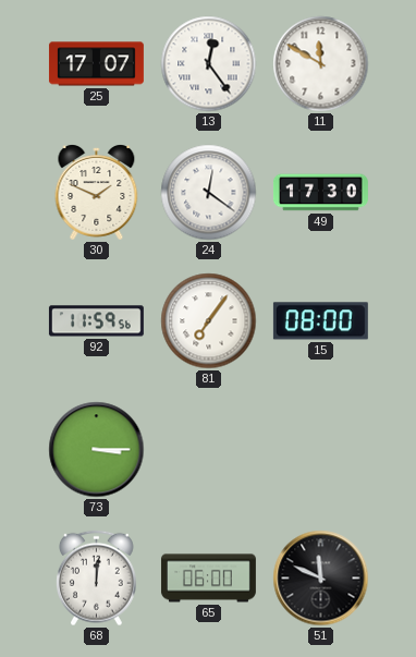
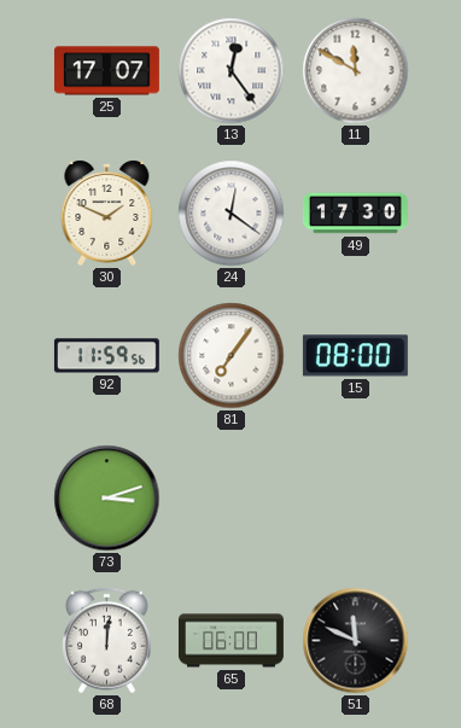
73: 3:15 -> 3:12
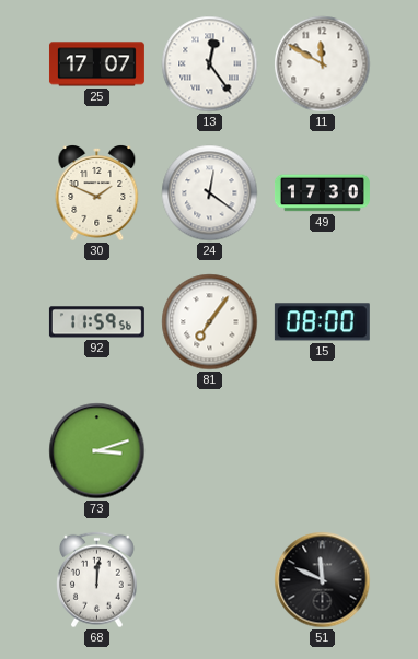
65: 06:00 -> none
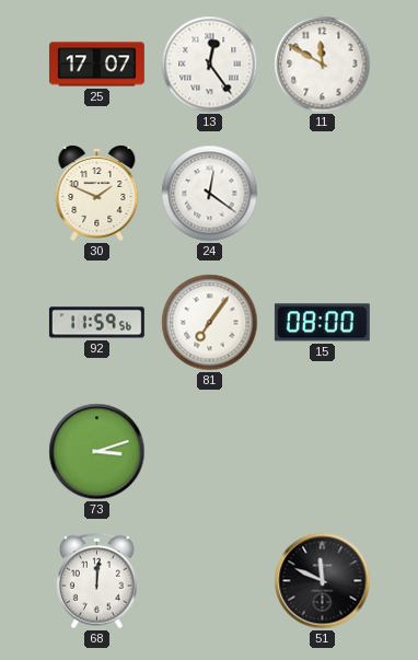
49: 17:30 -> none
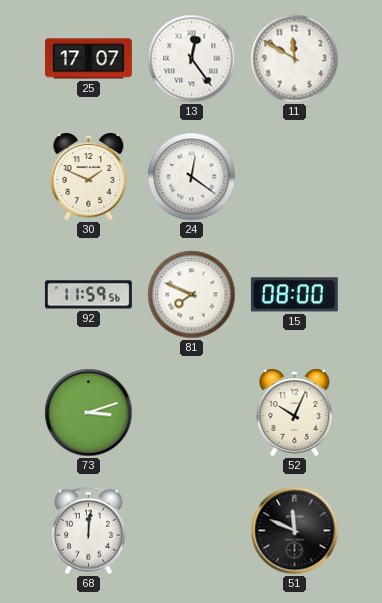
81: 7:06 -> 7:49
52: none -> 10:04
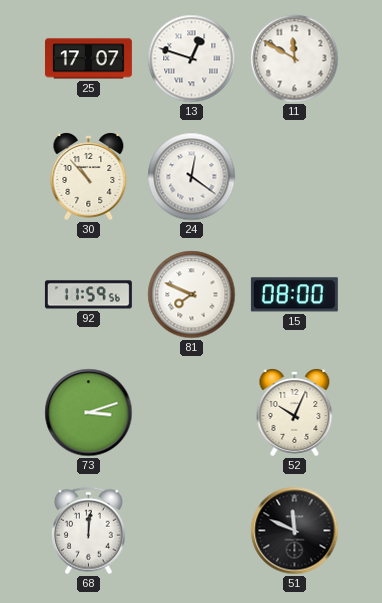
13: 12:24 -> 12:48
30: 1:49 -> 10:53
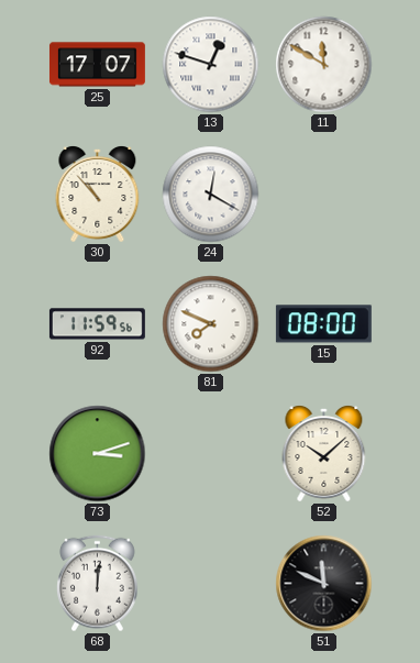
24: 12:21 -> 12:20
52: 10:04 -> 10:08
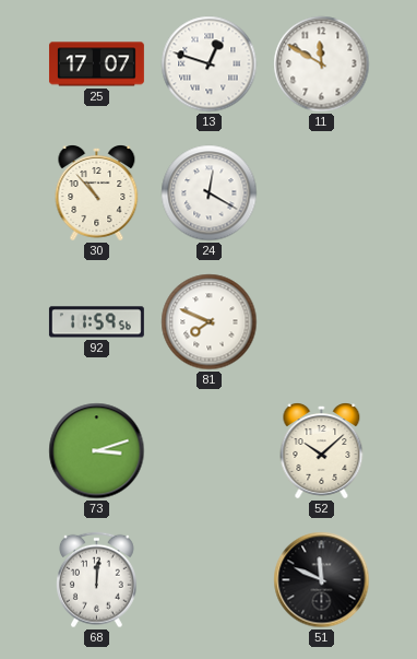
15: 08:00 -> none
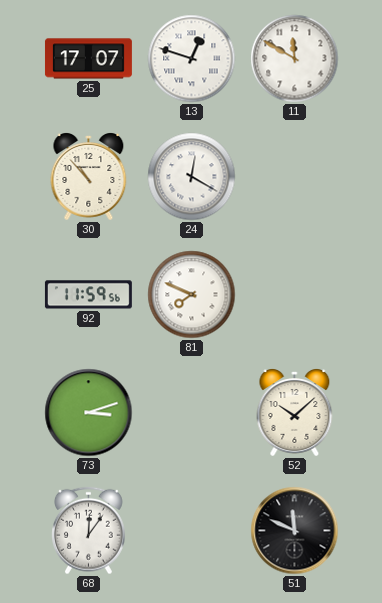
68: 12:01 -> 12:06
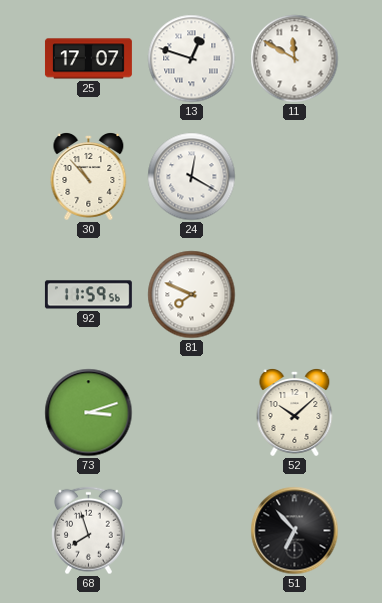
68: 12:06 -> 7:57
51: 11:49 -> 6:53
